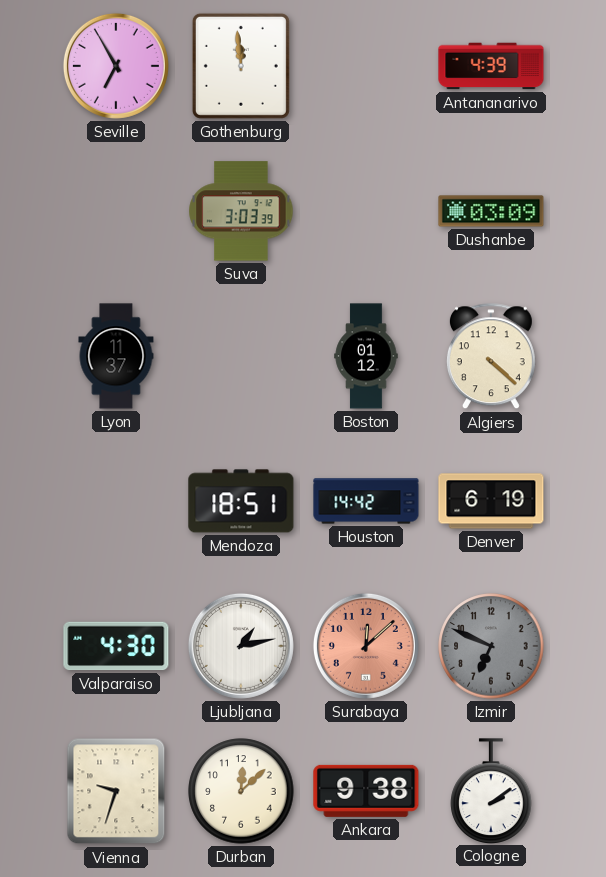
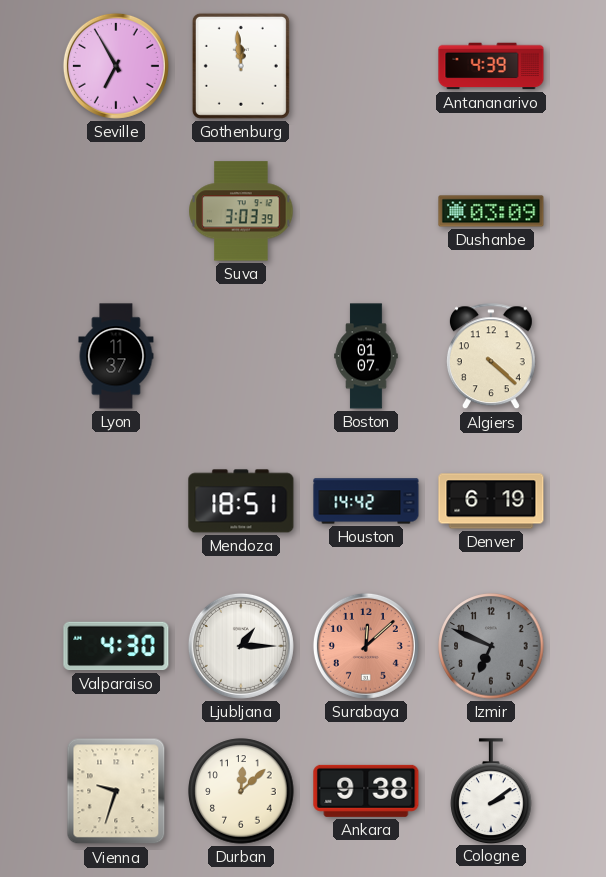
Boston: 01:12 -> 01:07
Ljubljana: 1:13 -> 1:15
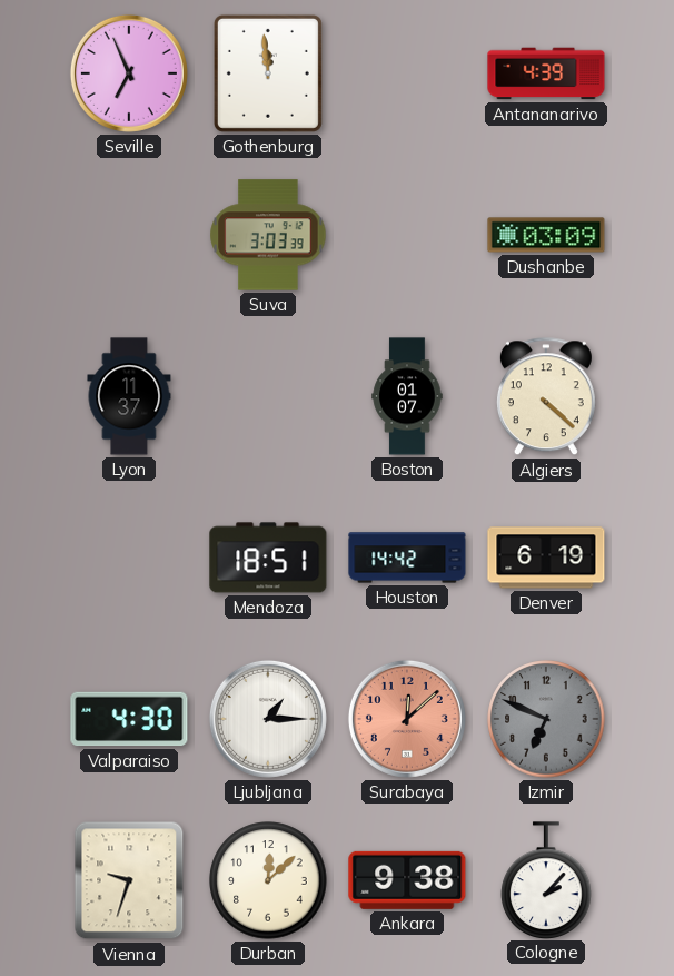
Seville: 6:55 -> 6:56
Cologne: 2:09 -> 2:07
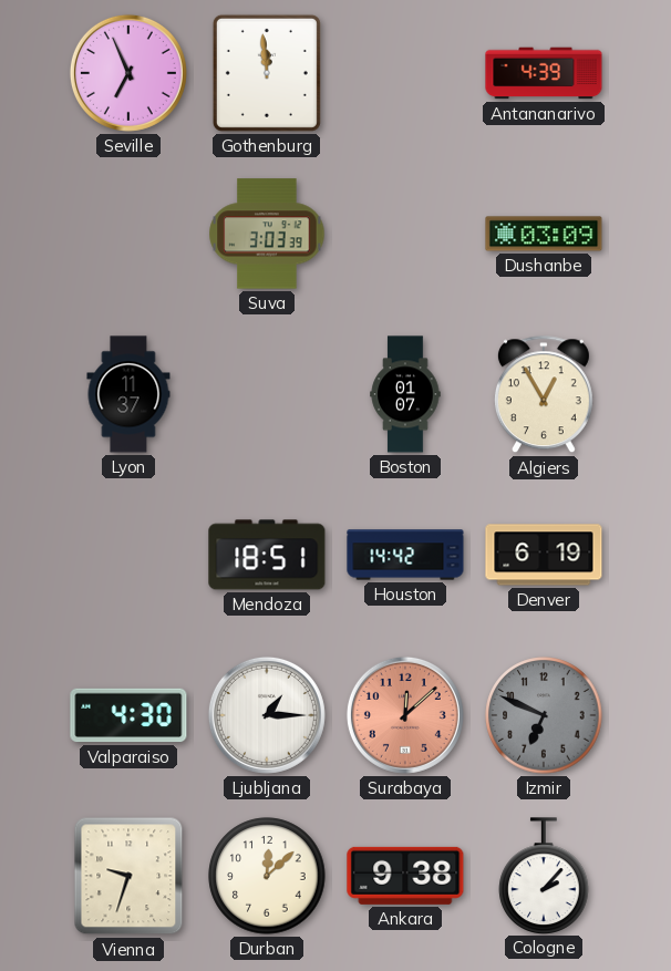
Algiers: 4:22 -> 12:55
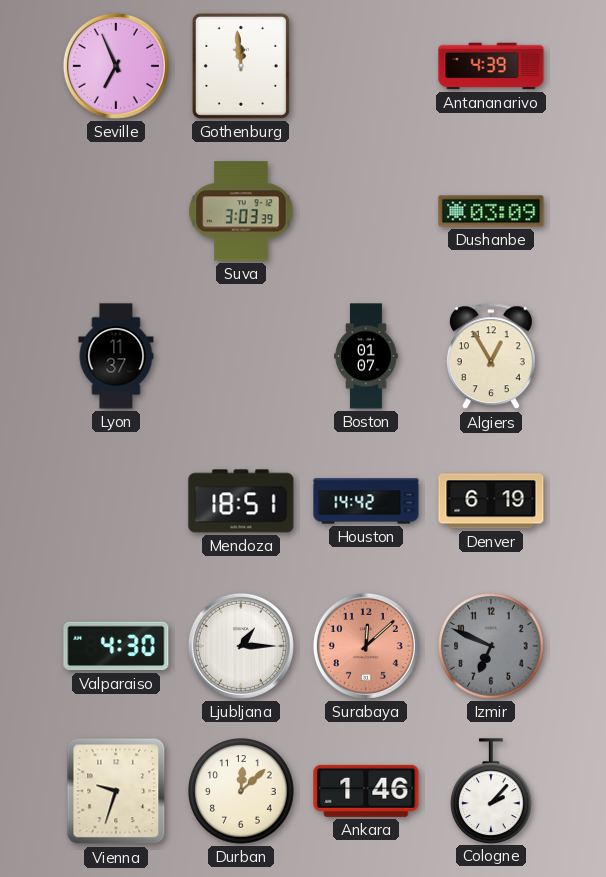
Ankara: 9:38 -> 1:46
